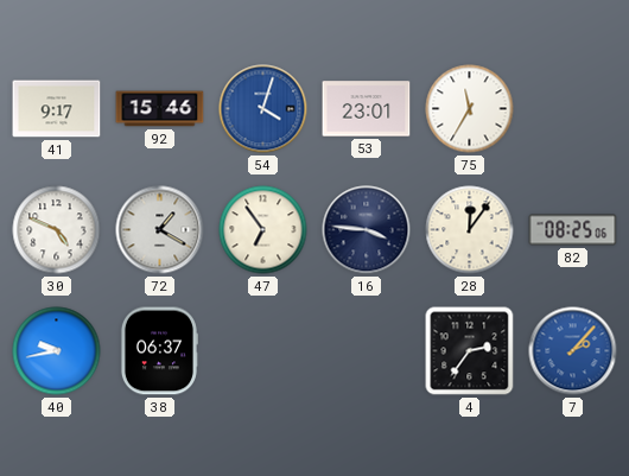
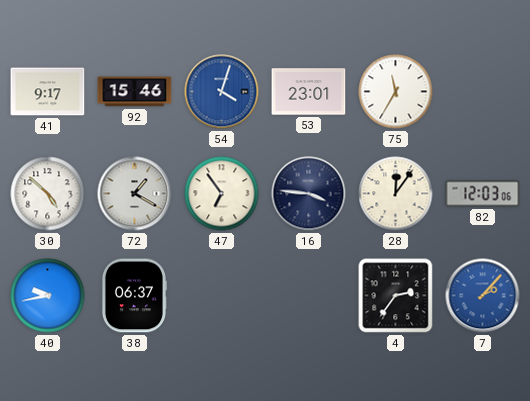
30: 4:49 -> 4:52
82: 08:25 -> 12:03
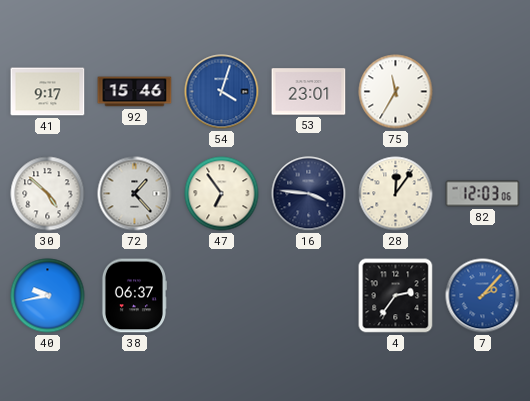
72: 1:20 -> 1:23
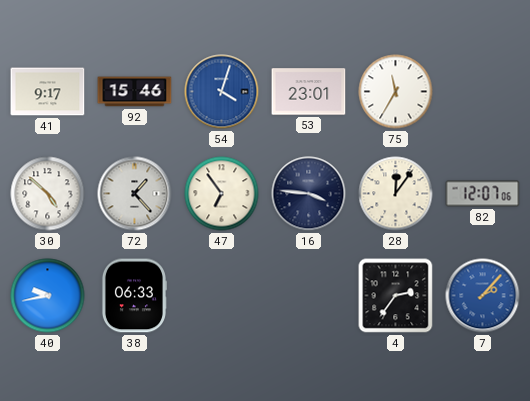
82: 12:03 -> 12:07
38: 06:37 -> 06:33
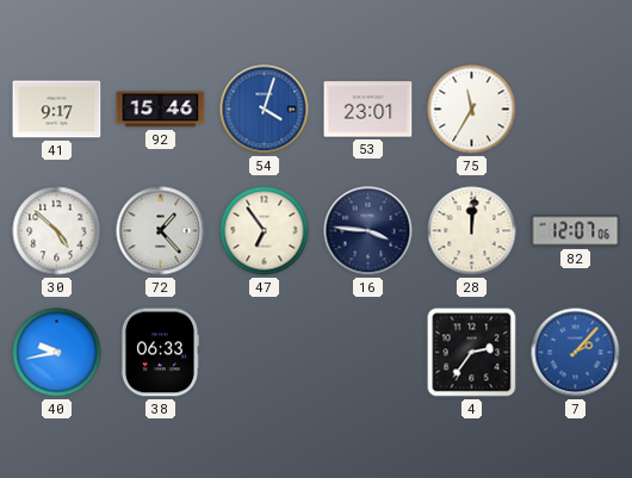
28: 12:06 -> 12:01
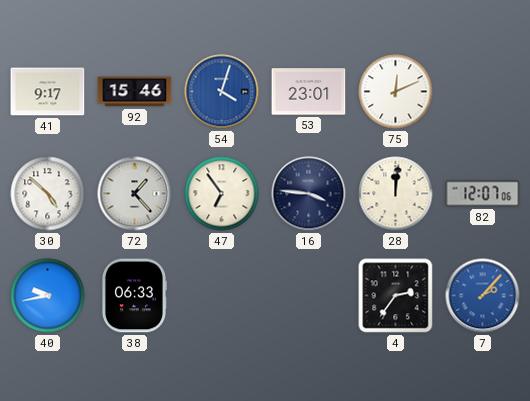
75: 11:35 -> 12:11
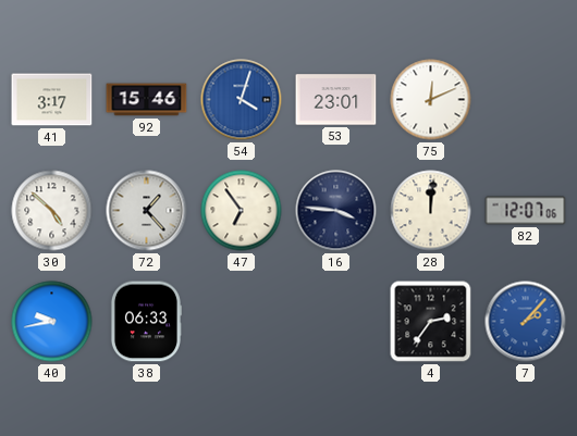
41: 9:17 -> 3:17
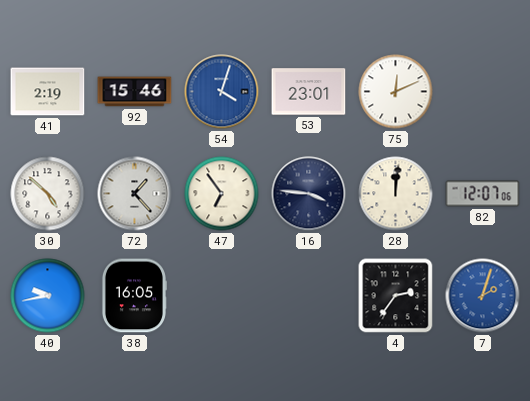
41: 3:17 -> 2:19
38: 06:33 -> 16:05
7: 2:07 -> 2:03
